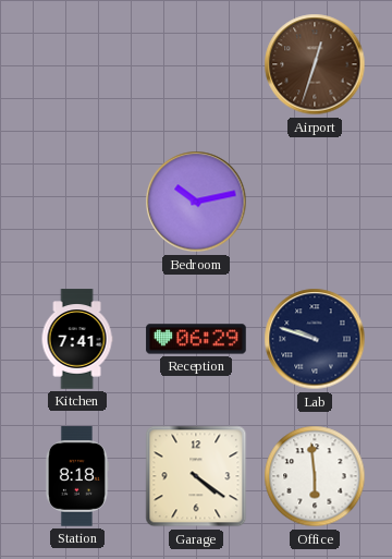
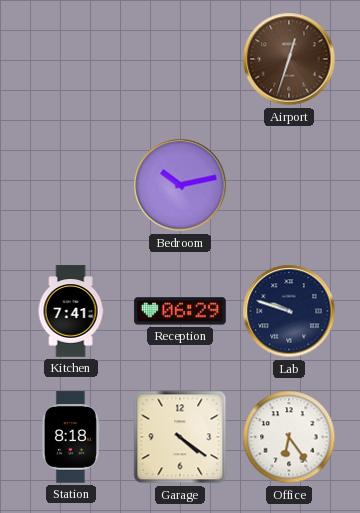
Office: 5:59 -> 6:24
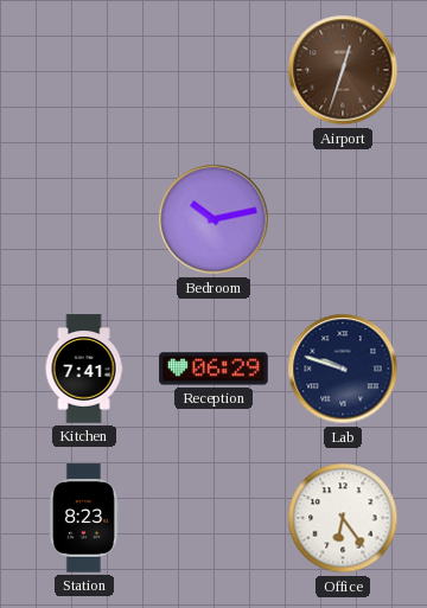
Station: 8:18 -> 8:23
Garage: 4:21 -> none
